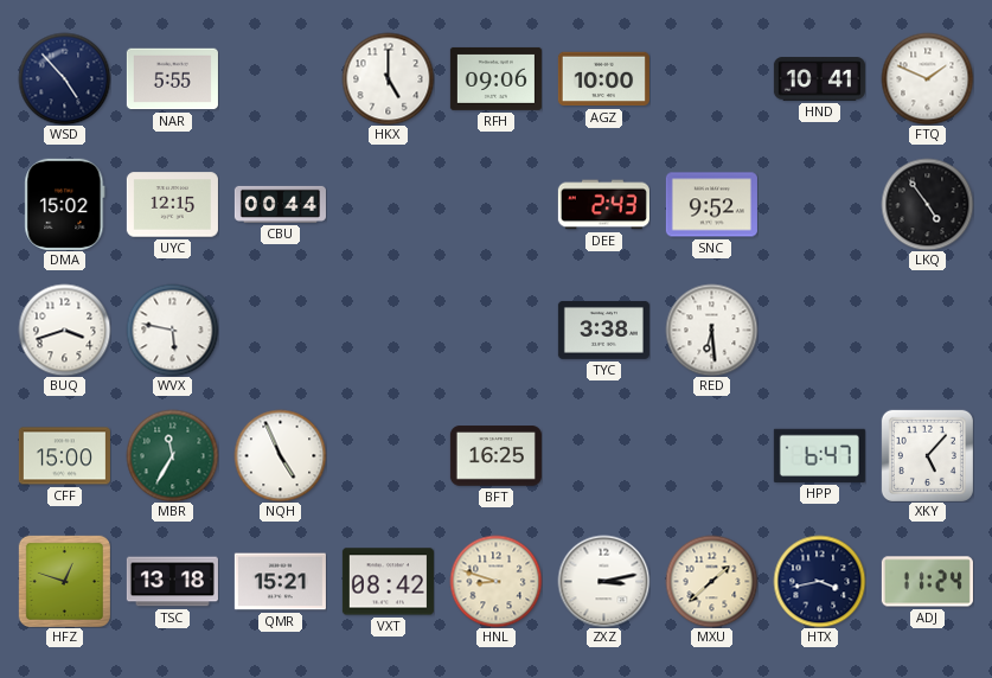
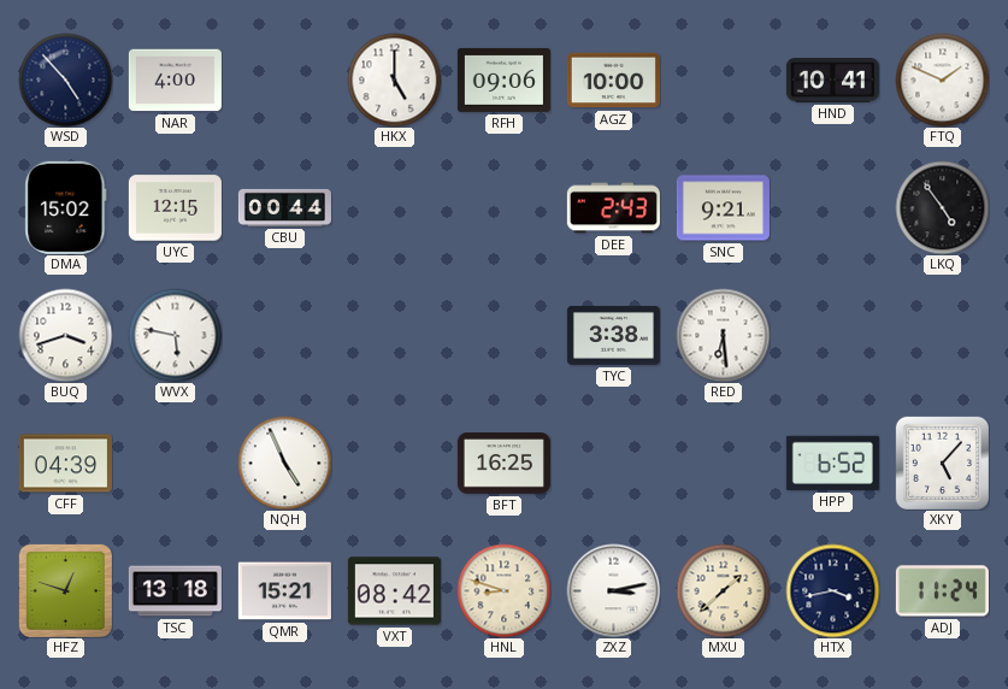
NAR: 5:55 -> 4:00
SNC: 9:52 -> 9:21
CFF: 15:00 -> 04:39
MBR: 11:35 -> none
HPP: 6:47 -> 6:52
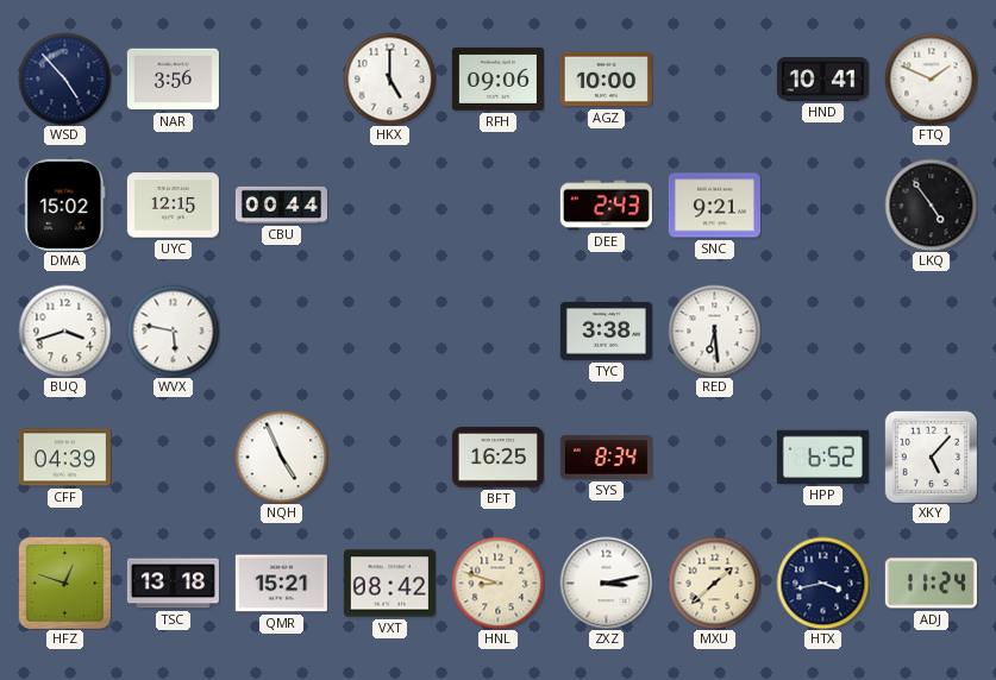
NAR: 4:00 -> 3:56
SYS: none -> 8:34
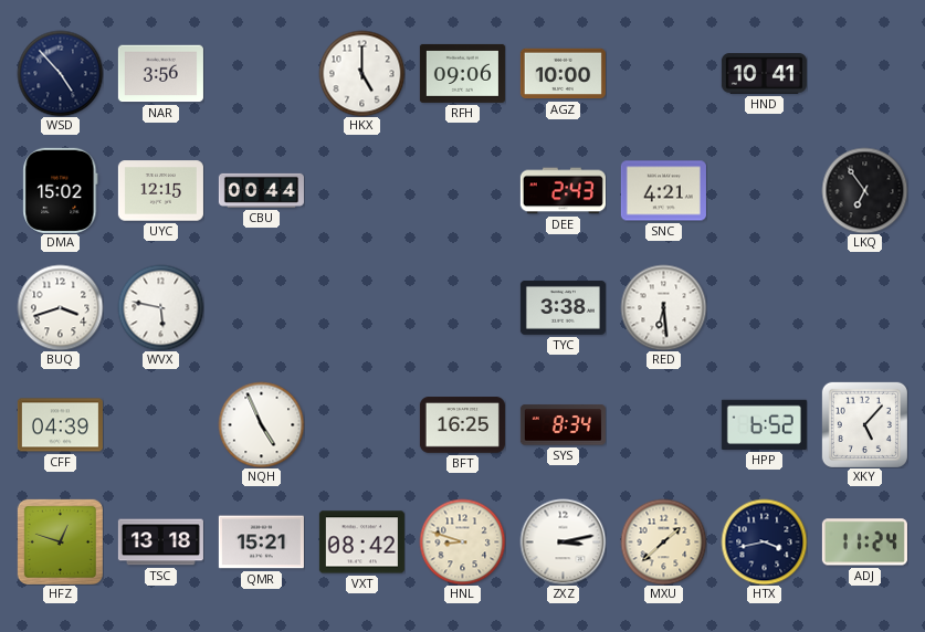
FTQ: 1:49 -> none
SNC: 9:21 -> 4:21
LKQ: 4:54 -> 6:54
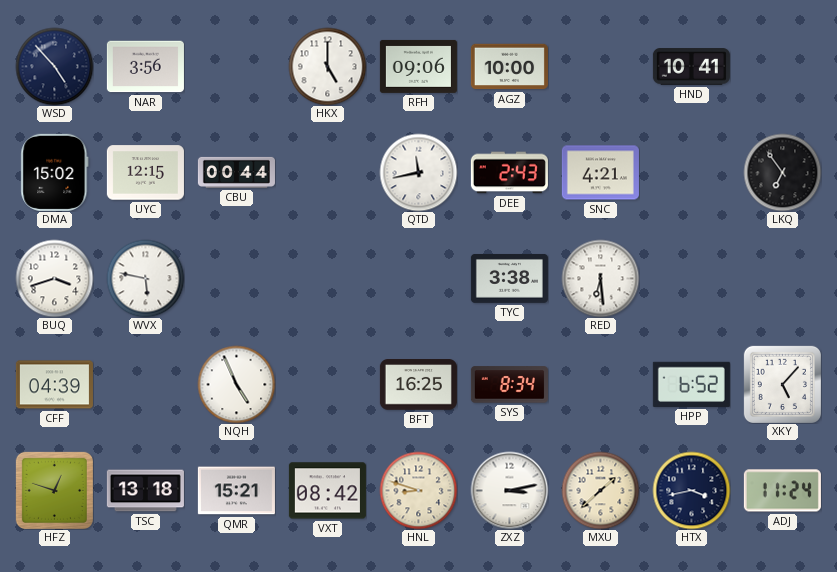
QTD: none -> 11:43
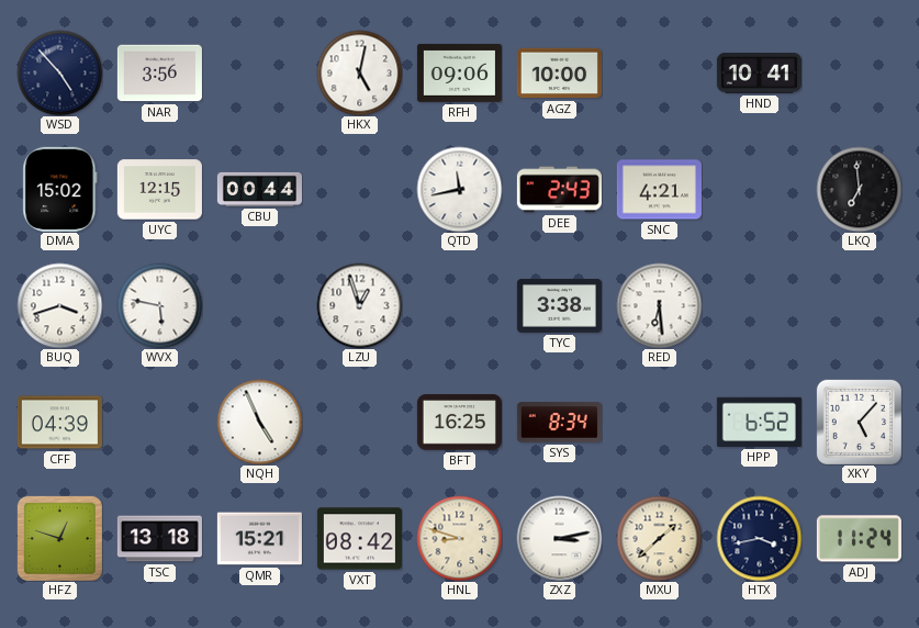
HKX: 5:00 -> 5:02
LKQ: 6:54 -> 6:59
LZU: none -> 12:57
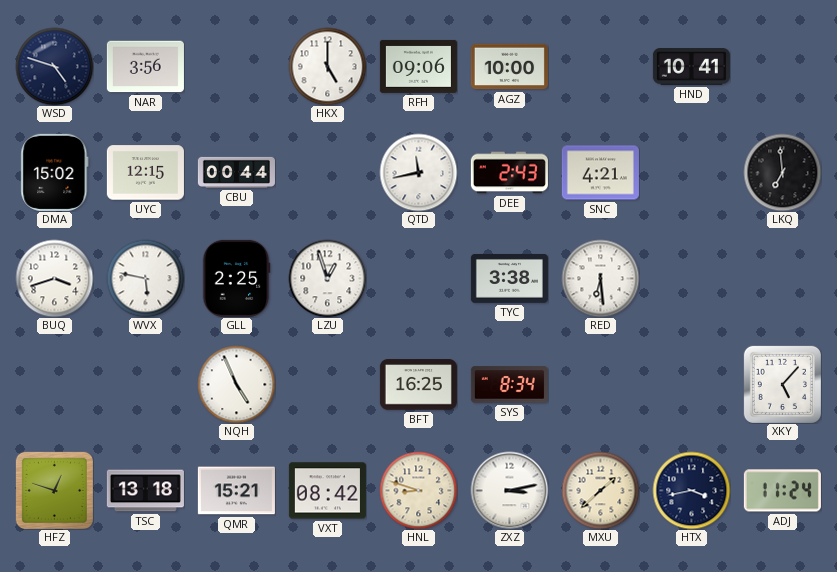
WSD: 4:53 -> 4:48
HKX: 5:02 -> 5:00
GLL: none -> 2:25
CFF: 04:39 -> none
HPP: 6:52 -> none
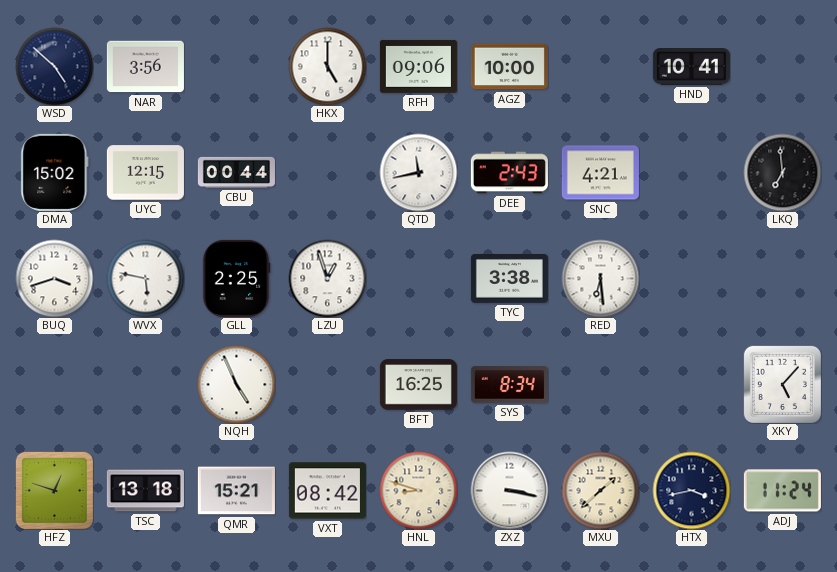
WSD: 4:48 -> 4:52
ZXZ: 3:13 -> 3:17
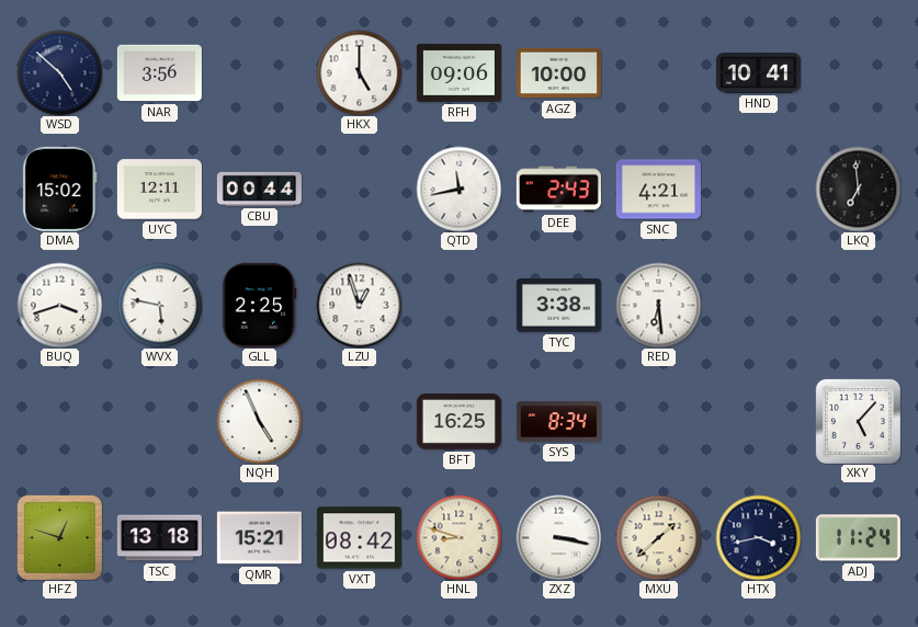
UYC: 12:15 -> 12:11
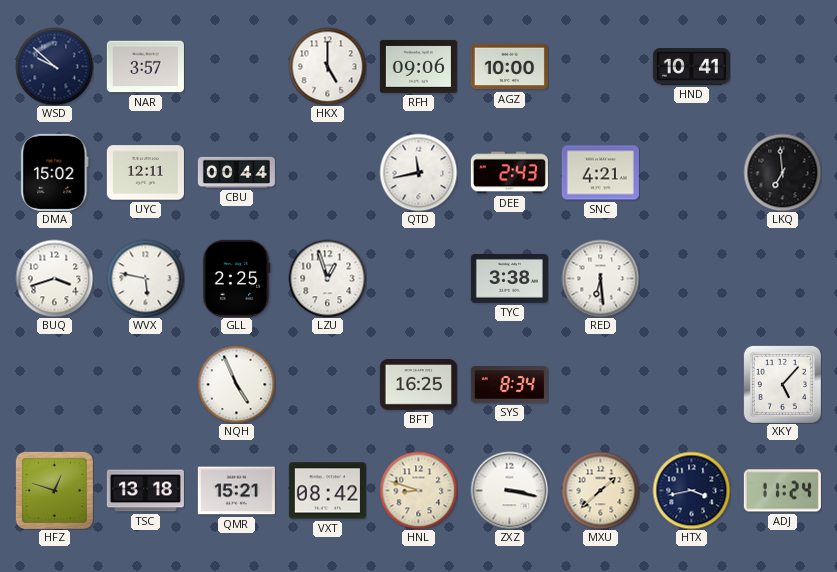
WSD: 4:52 -> 9:52
NAR: 3:56 -> 3:57
